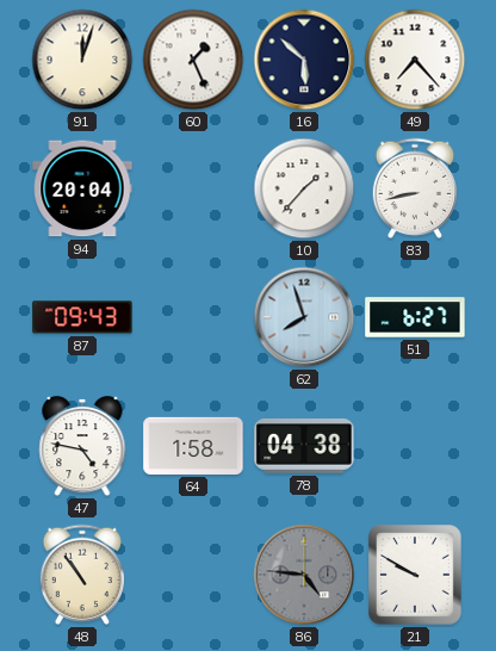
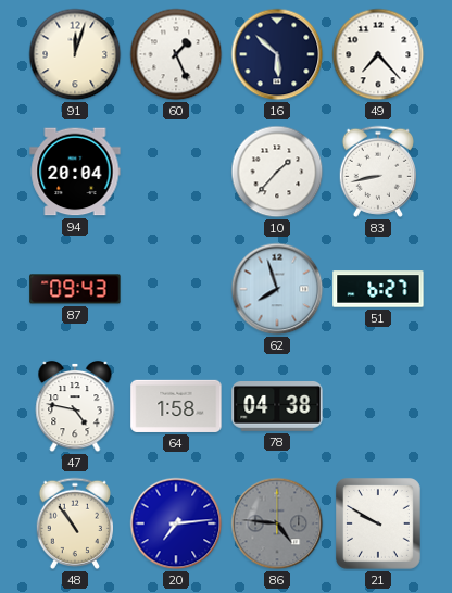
20: none -> 7:14
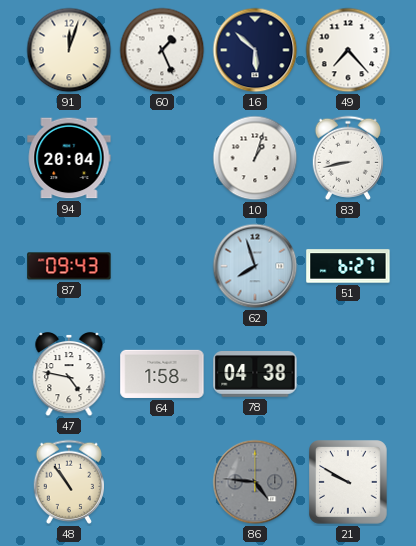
10: 1:37 -> 1:03
20: 7:14 -> none
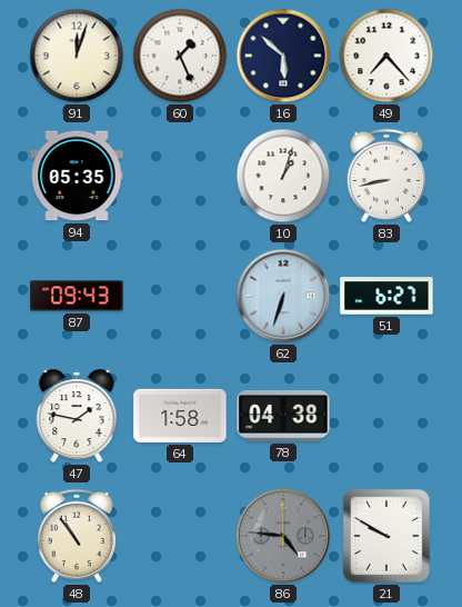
94: 20:04 -> 05:35
62: 7:57 -> 6:33
47: 4:47 -> 1:47
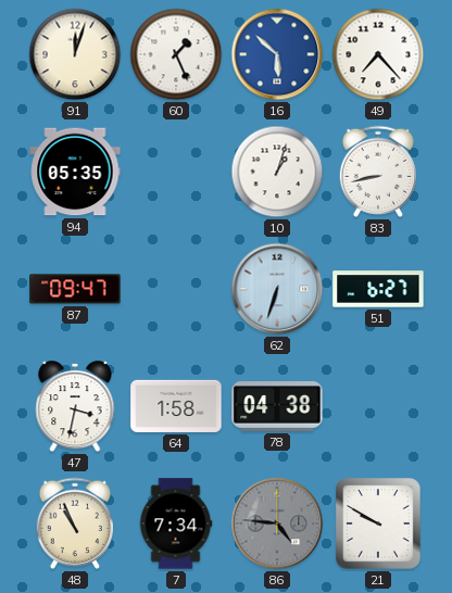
16 dial: navy -> blue
87: 09:43 -> 09:47
47: 1:47 -> 3:32
48: 10:54 -> 10:56
7: none -> 7:34
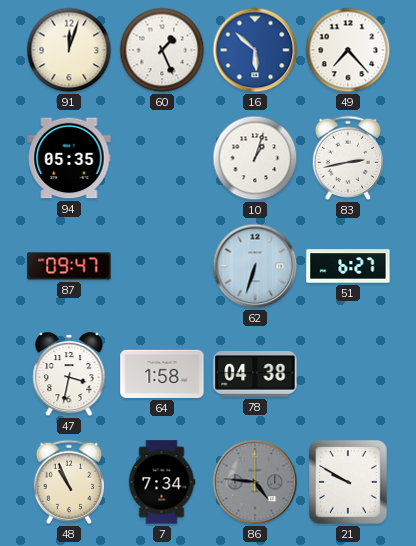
83: 8:43 -> 2:43
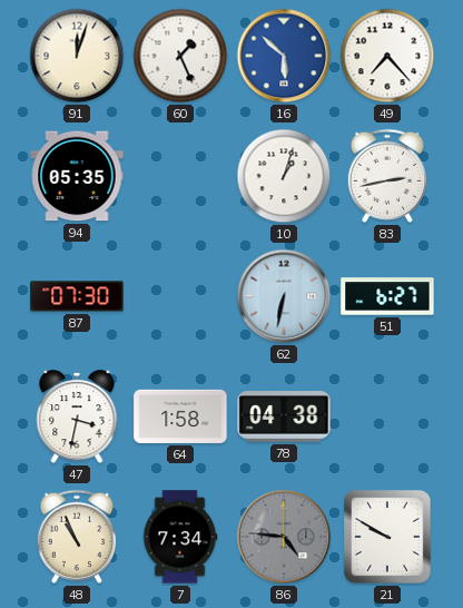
87: 09:47 -> 07:30
62: 6:33 -> 6:32
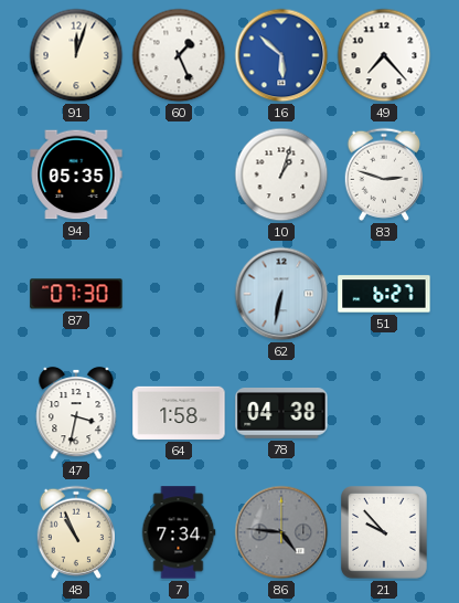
83: 2:43 -> 2:48
21: 9:50 -> 9:53
